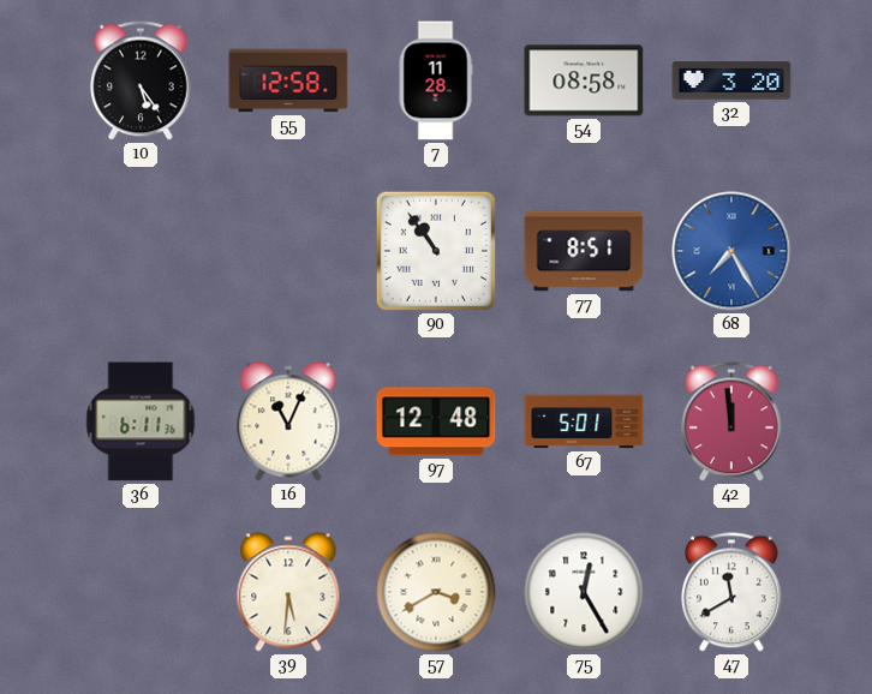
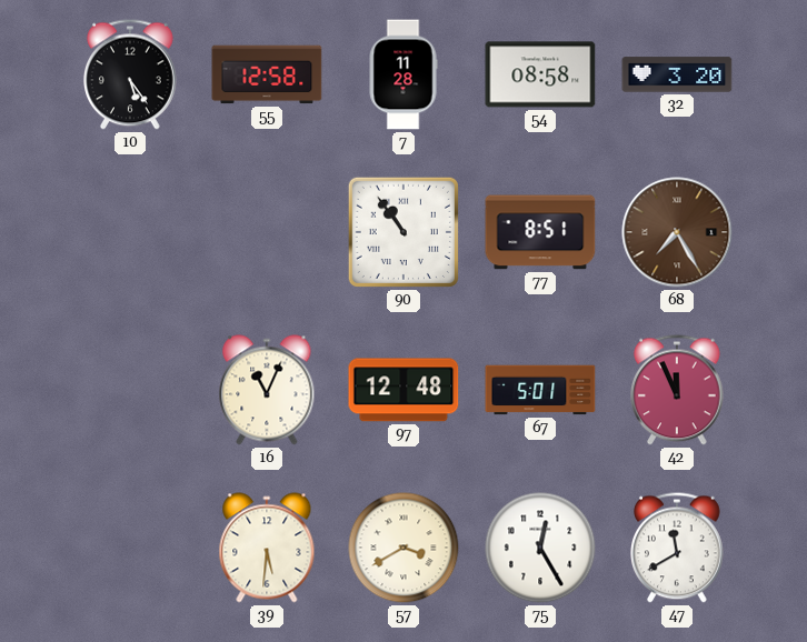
68 dial: blue -> brown
36: 6:11 -> none
42: 11:59 -> 11:56
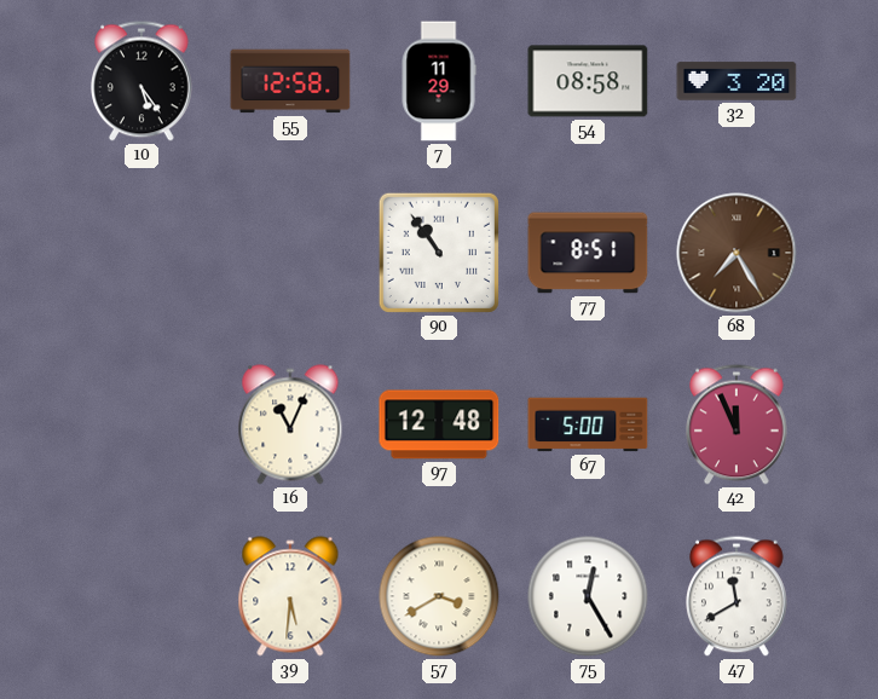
7: 11:28 -> 11:29
67: 5:01 -> 5:00
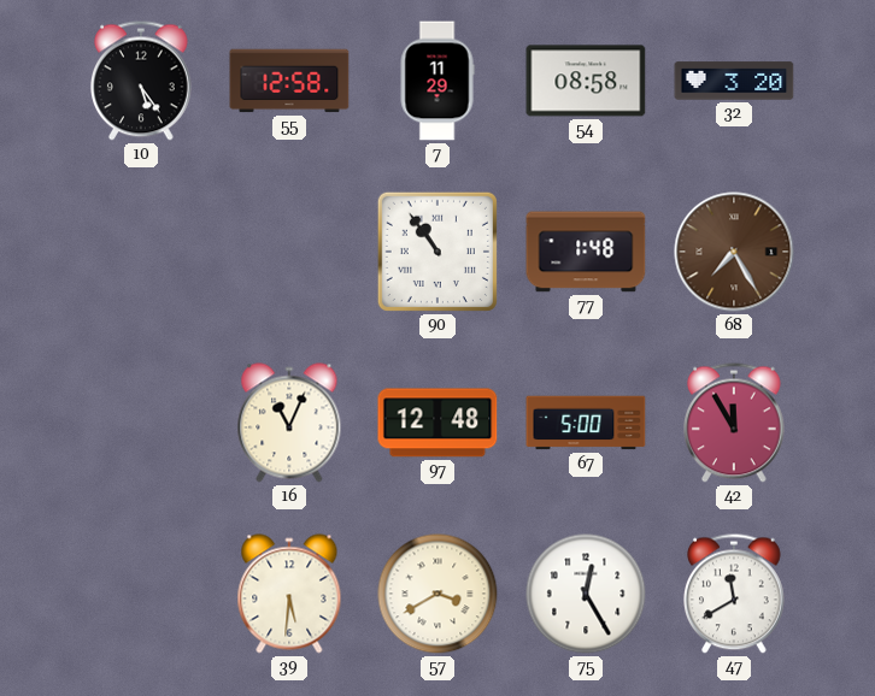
77: 8:51 -> 1:48
42: 11:56 -> 11:55
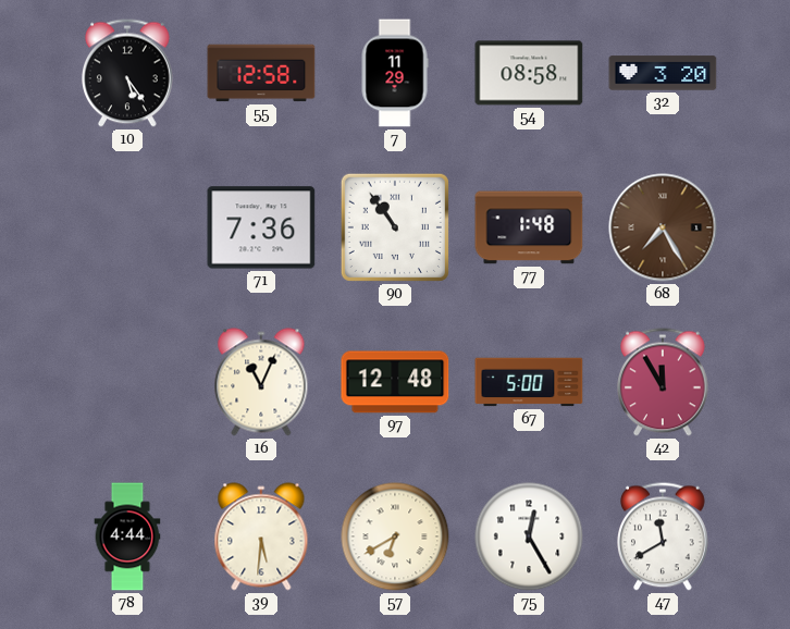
71: none -> 7:36
78: none -> 4:44
57: 3:40 -> 6:40
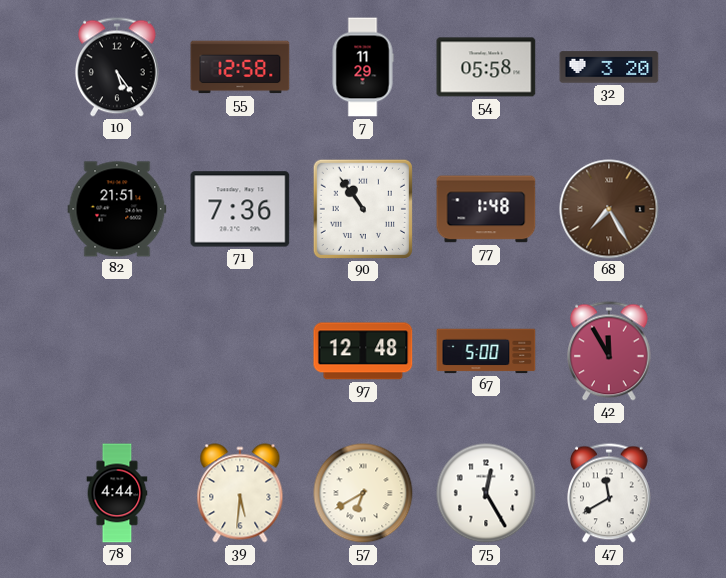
54: 08:58 -> 05:58
82: none -> 21:51
16: 11:04 -> none
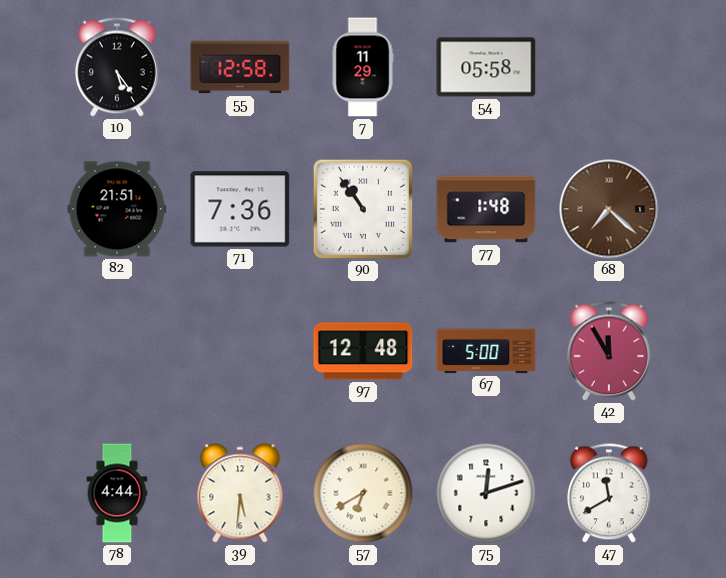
32: 3:20 -> none
68: 7:25 -> 7:22
75: 12:25 -> 12:12
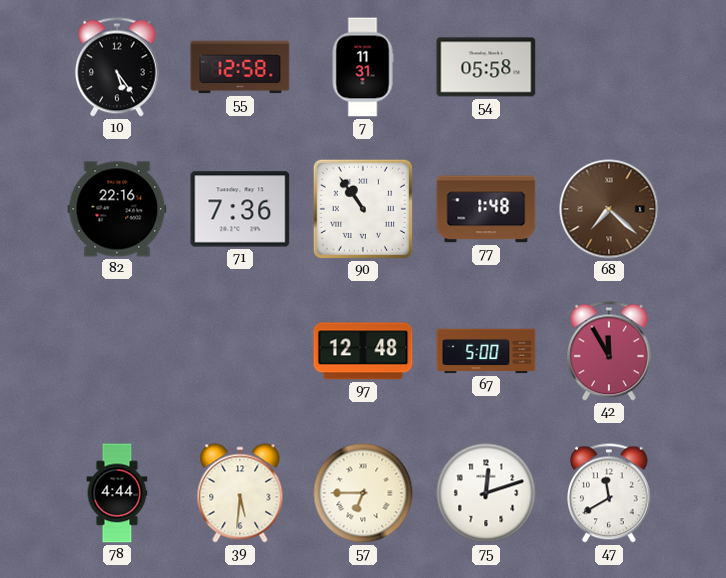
7: 11:29 -> 11:31
82: 21:51 -> 22:16
57: 6:40 -> 6:45
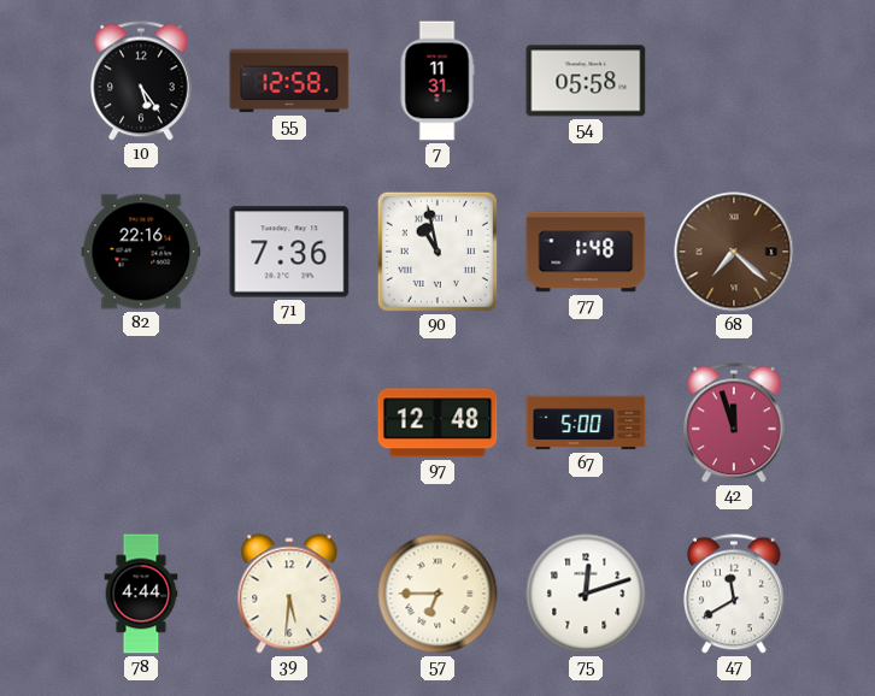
90: 10:54 -> 10:58
42: 11:55 -> 11:57
